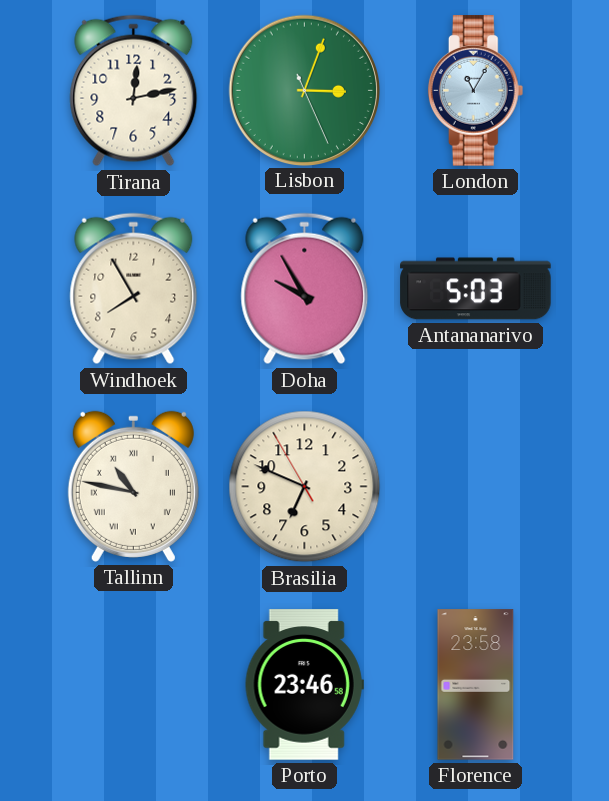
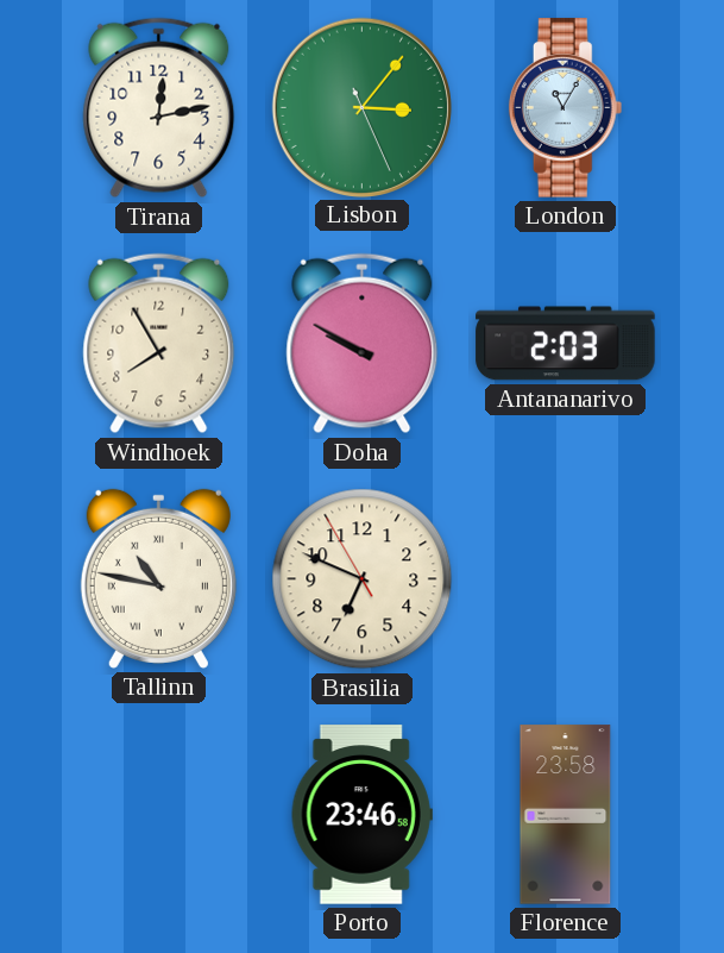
Lisbon: 3:03 -> 3:06
Doha: 9:55 -> 9:50
Antananarivo: 5:03 -> 2:03
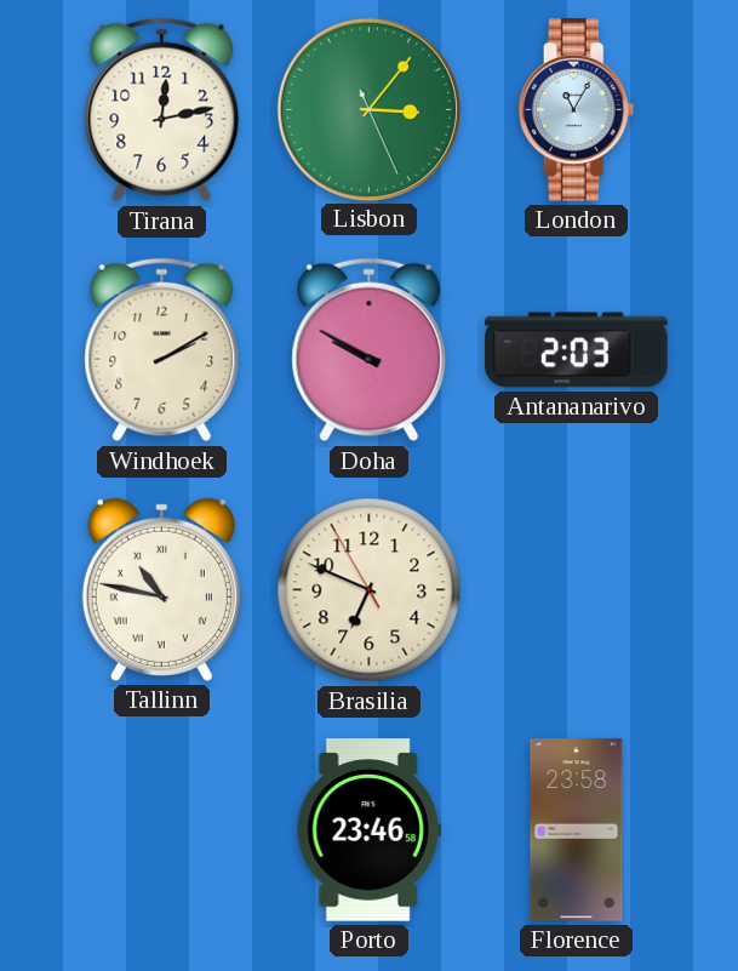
Windhoek: 7:55 -> 2:10
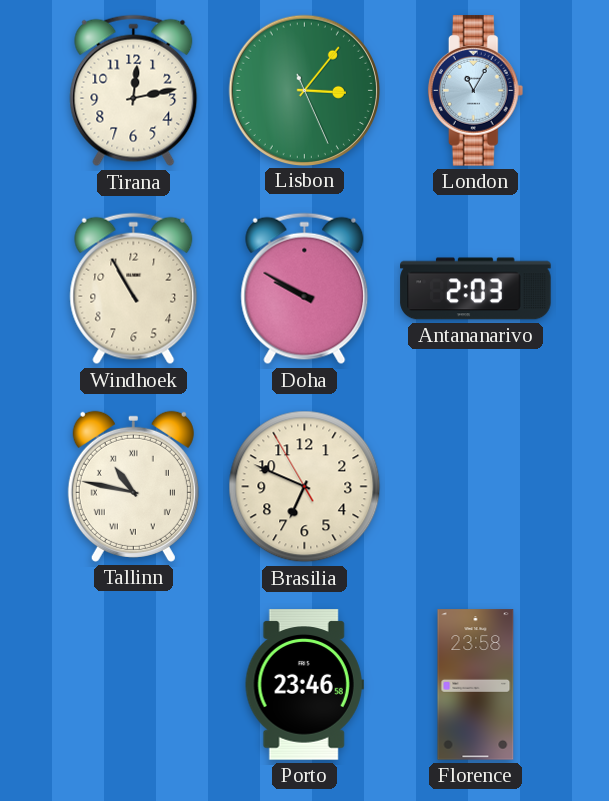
Windhoek: 2:10 -> 10:55
